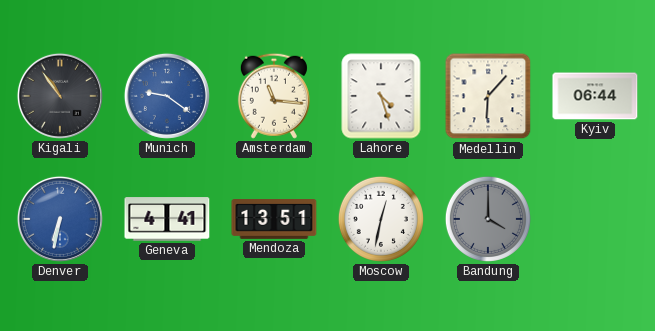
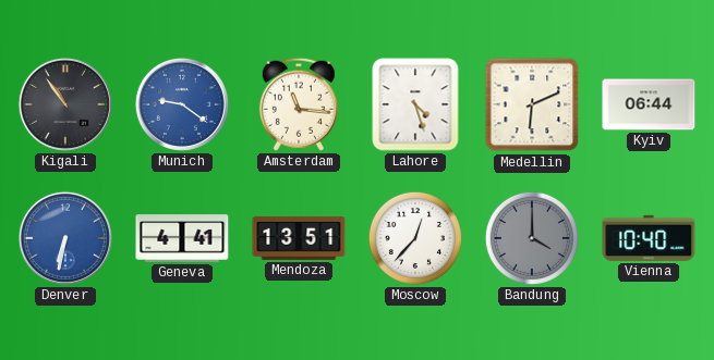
Medellin: 6:07 -> 6:11
Moscow: 12:32 -> 12:37
Vienna: none -> 10:40
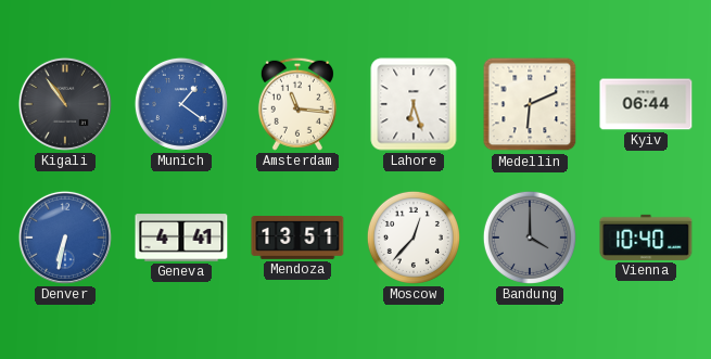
Munich: 9:21 -> 1:21
Lahore: 4:27 -> 6:27
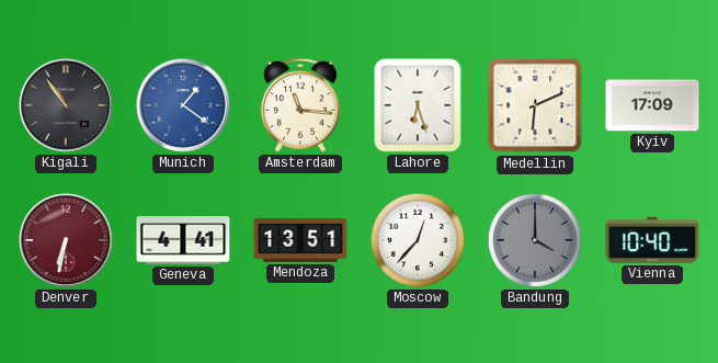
Kyiv: 06:44 -> 17:09
Denver dial: blue -> burgundy
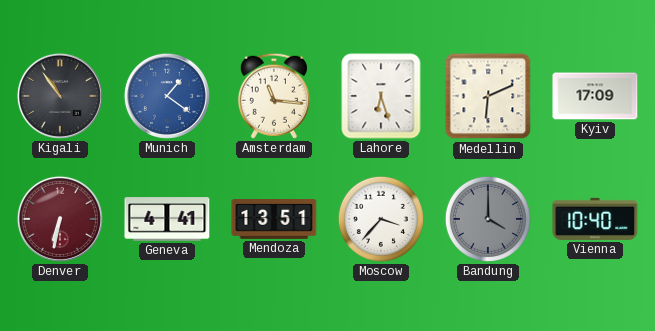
Moscow: 12:37 -> 3:37
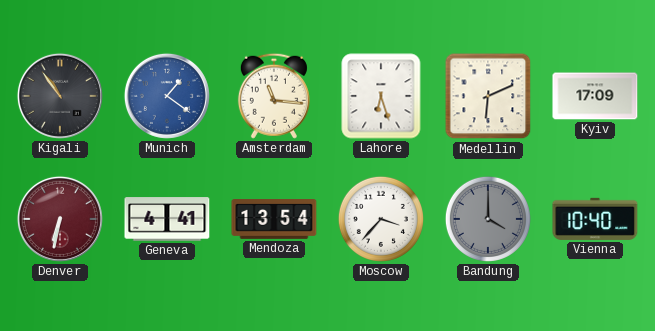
Mendoza: 13:51 -> 13:54
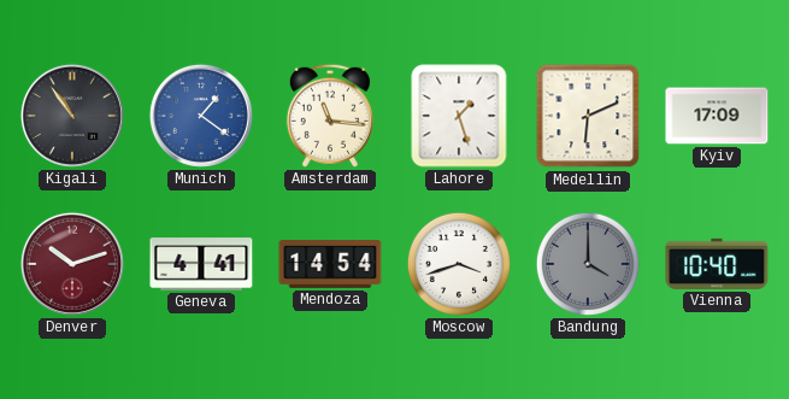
Lahore: 6:27 -> 1:27
Denver: 6:32 -> 10:12
Mendoza: 13:54 -> 14:54
Moscow: 3:37 -> 3:42
